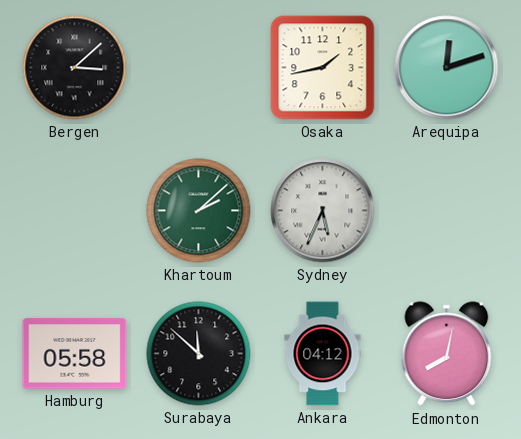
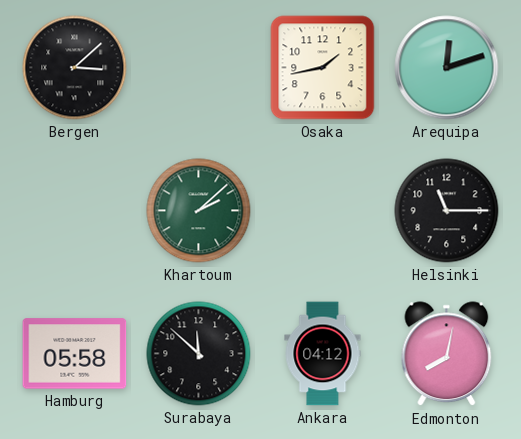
Sydney: 5:34 -> none
Helsinki: none -> 11:15
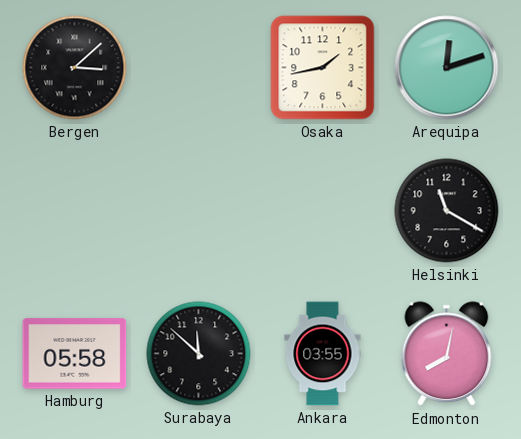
Khartoum: 2:08 -> none
Helsinki: 11:15 -> 11:20
Ankara: 04:12 -> 03:55
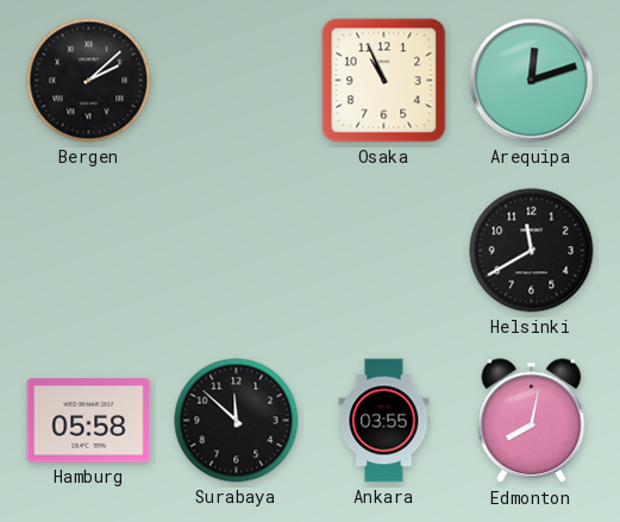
Bergen: 3:08 -> 2:08
Osaka: 1:43 -> 10:56
Helsinki: 11:20 -> 11:40
